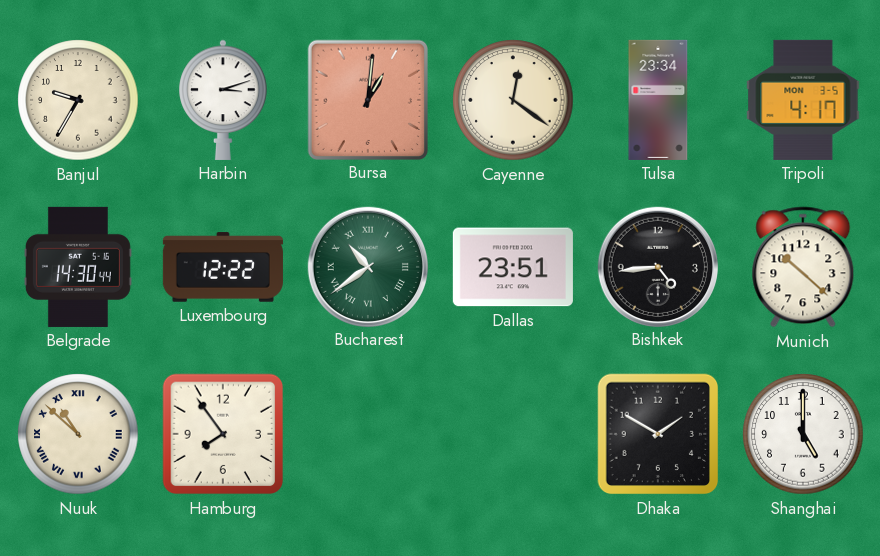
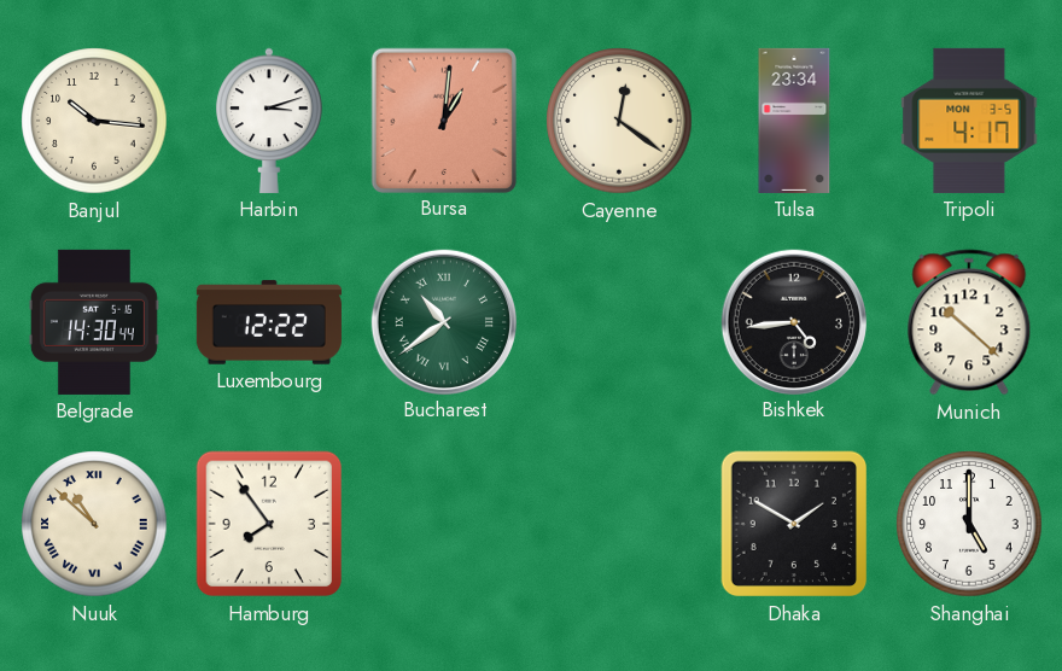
Banjul: 9:35 -> 10:16
Dallas: 23:51 -> none
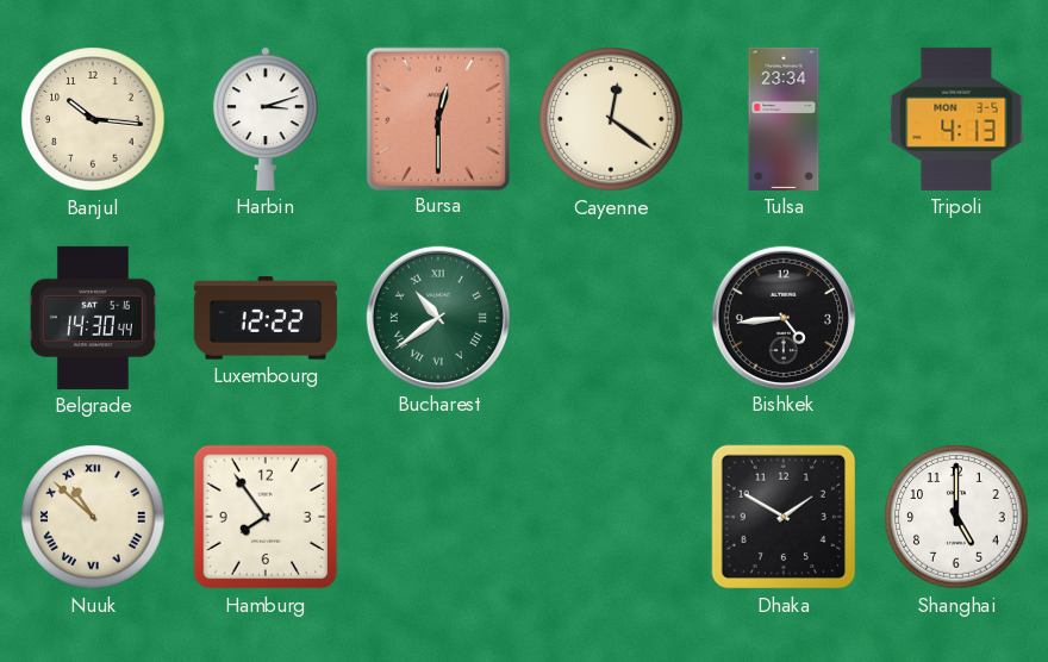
Bursa: 1:01 -> 12:30
Tripoli: 4:17 -> 4:13
Munich: 10:22 -> none
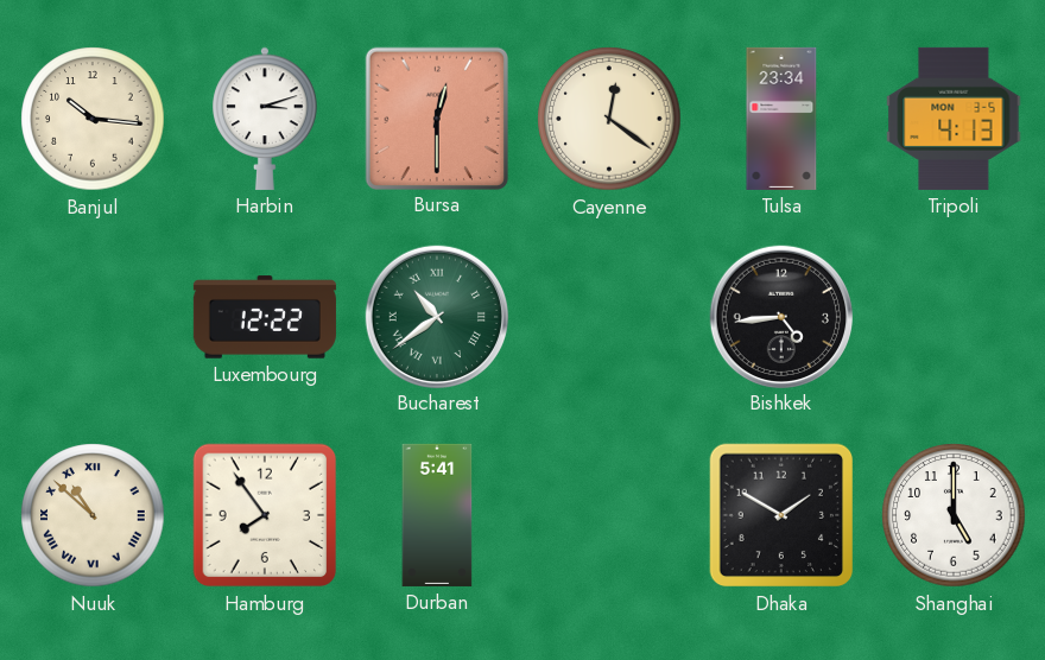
Belgrade: 14:30 -> none
Durban: none -> 5:41
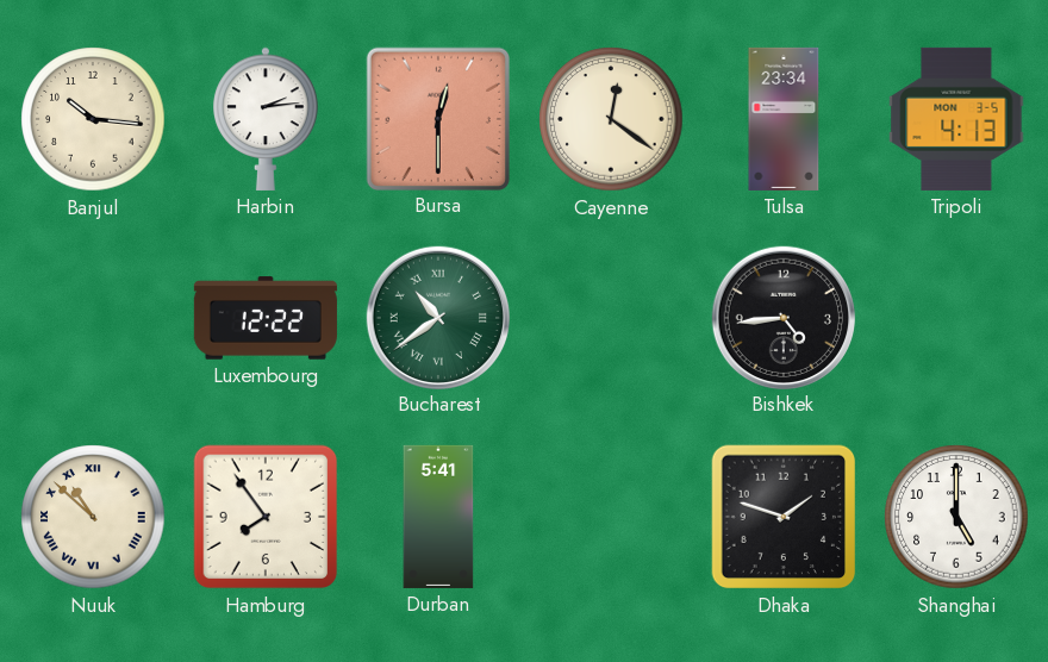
Harbin: 3:12 -> 2:14
Dhaka: 1:50 -> 1:48
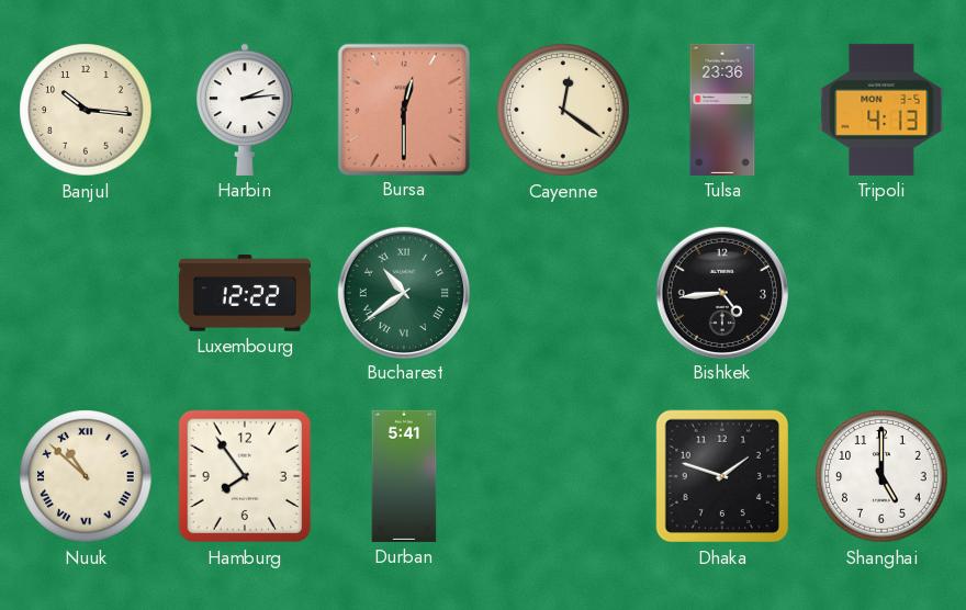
Tulsa: 23:34 -> 23:36
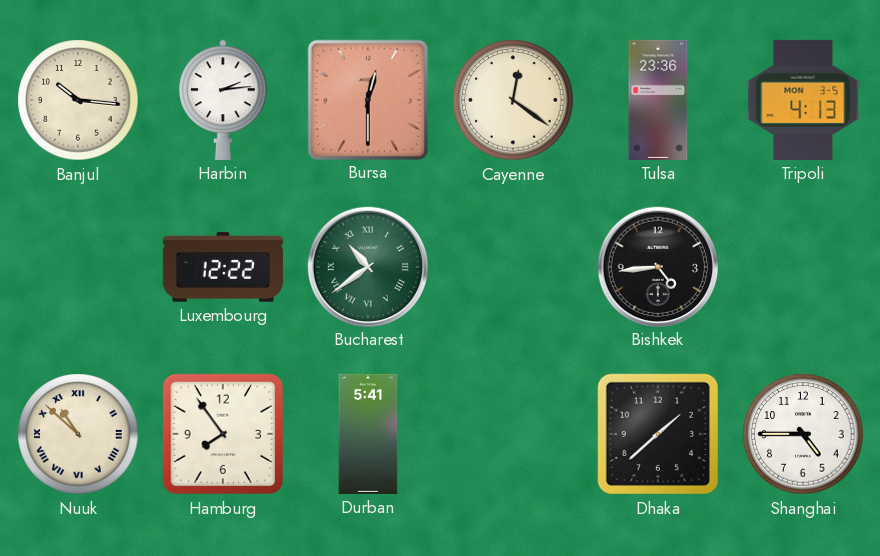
Dhaka: 1:48 -> 1:38
Shanghai: 5:00 -> 4:45
